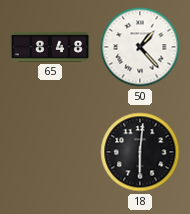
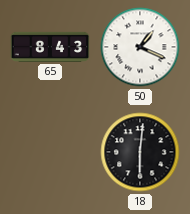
65: 8:48 -> 8:43
50: 1:23 -> 1:19
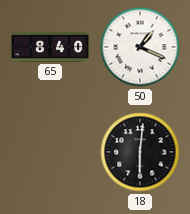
65: 8:43 -> 8:40
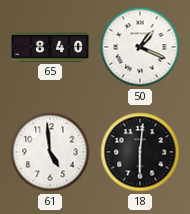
61: none -> 4:59
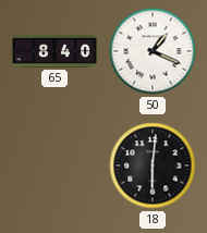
61: 4:59 -> none
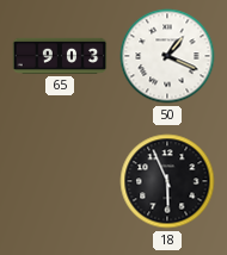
65: 8:40 -> 9:03
18: 6:01 -> 5:56
